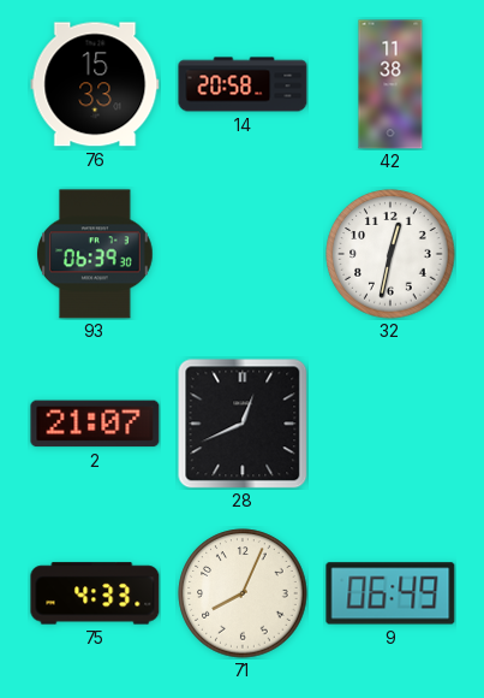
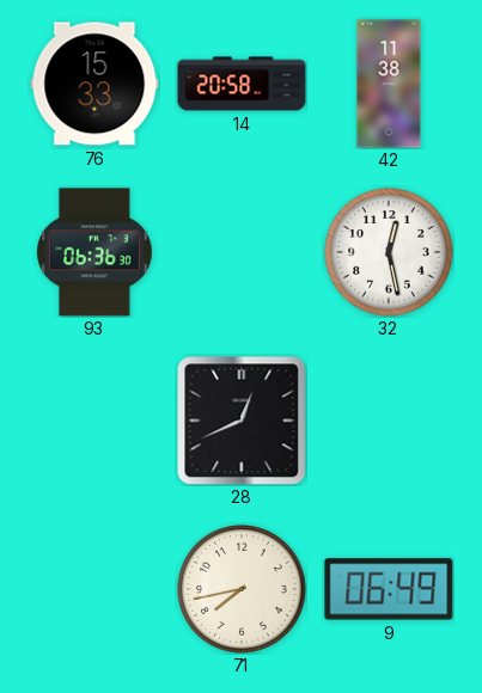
93: 06:39 -> 06:36
32: 12:32 -> 12:28
2: 21:07 -> none
75: 4:33 -> none
71: 8:04 -> 7:43
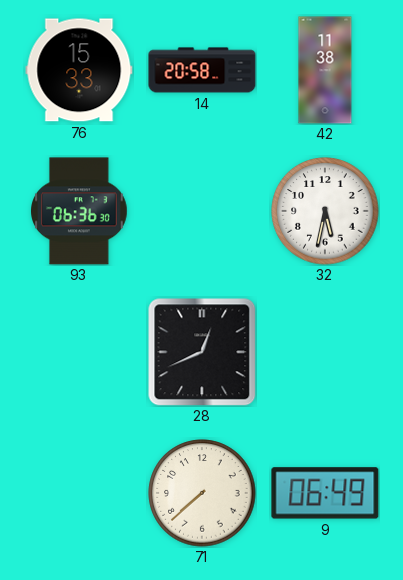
32: 12:28 -> 5:32
71: 7:43 -> 7:38
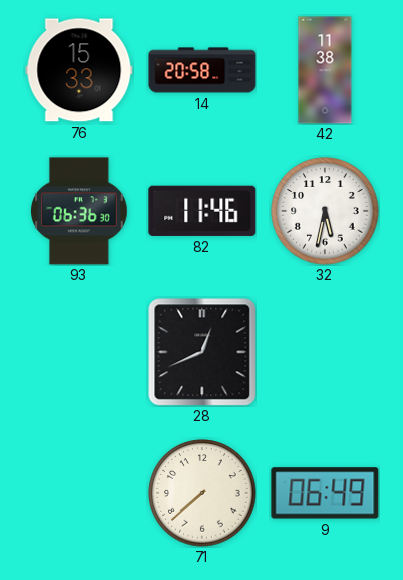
82: none -> 11:46
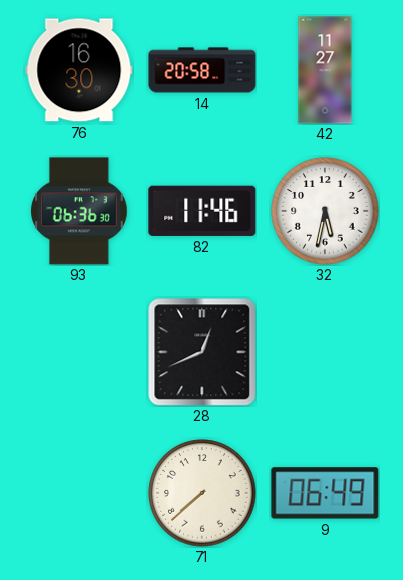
76: 15:33 -> 16:30
42: 11:38 -> 11:27
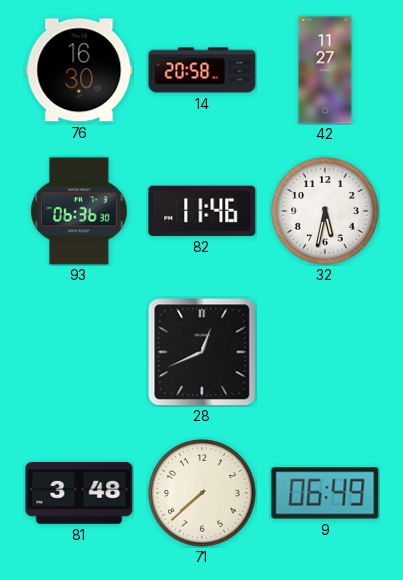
81: none -> 3:48
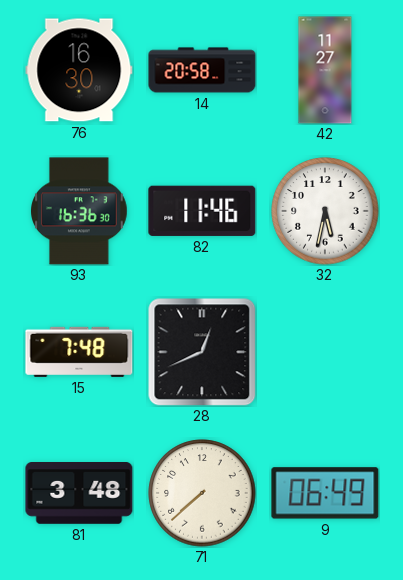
93: 06:36 -> 16:36
15: none -> 7:48
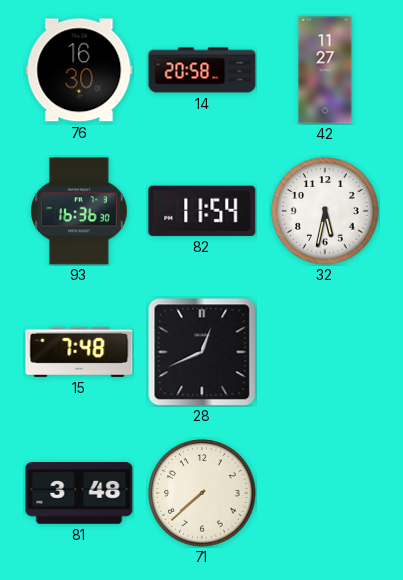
82: 11:46 -> 11:54
9: 06:49 -> none
